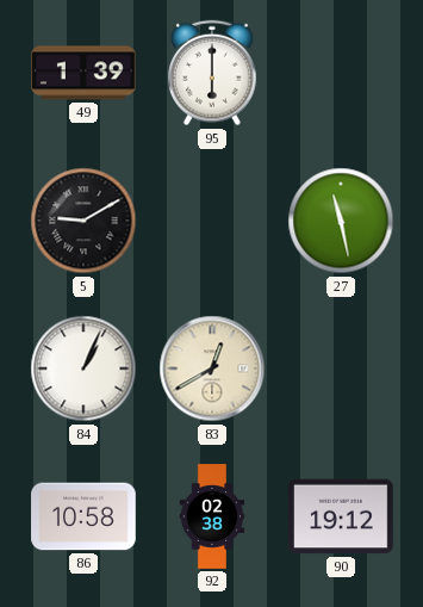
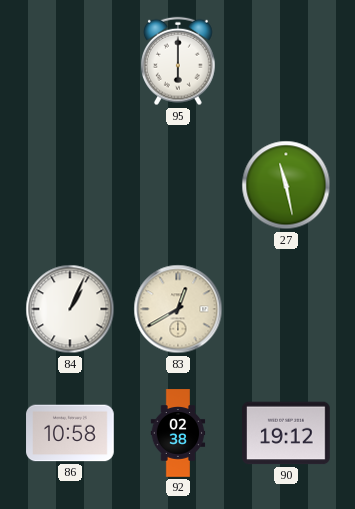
49: 1:39 -> none
5: 9:10 -> none
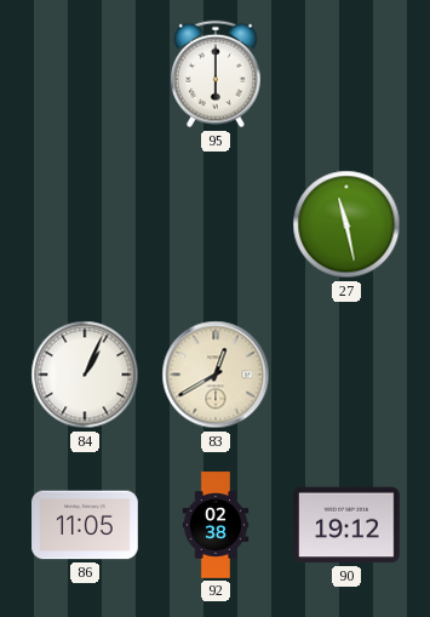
86: 10:58 -> 11:05
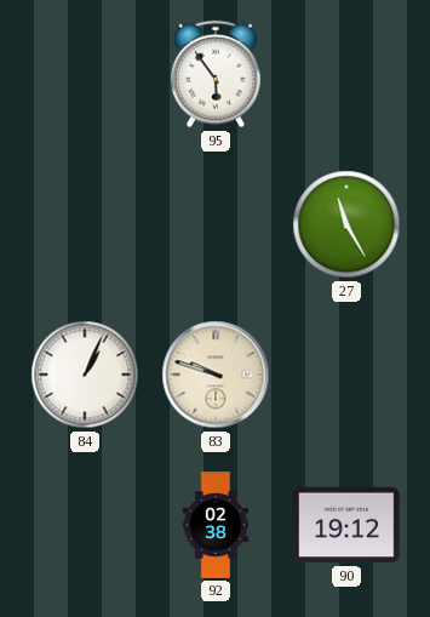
95: 6:00 -> 5:54
27: 11:28 -> 11:25
83: 12:40 -> 9:48
86: 11:05 -> none
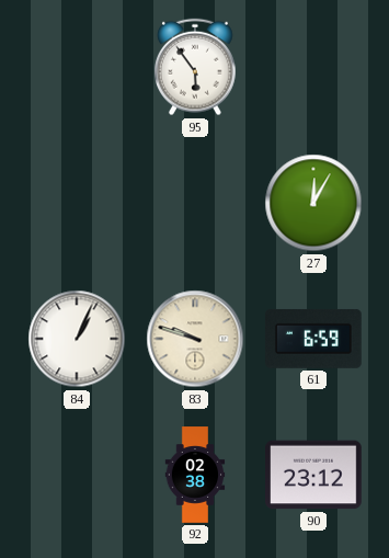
27: 11:25 -> 12:05
61: none -> 6:59
90: 19:12 -> 23:12
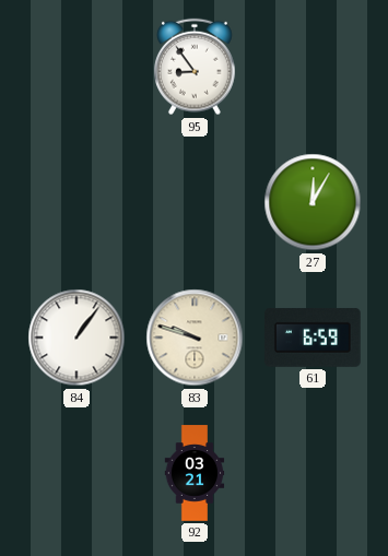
95: 5:54 -> 8:54
84: 1:04 -> 1:06
92: 02:38 -> 03:21
90: 23:12 -> none
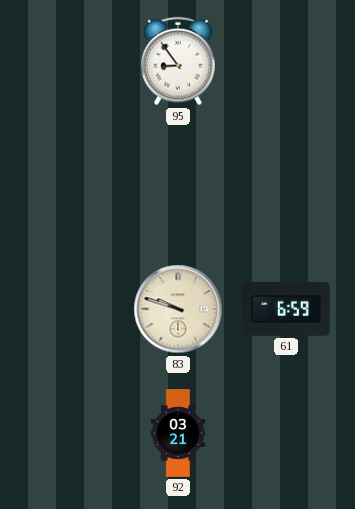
27: 12:05 -> none
84: 1:06 -> none
